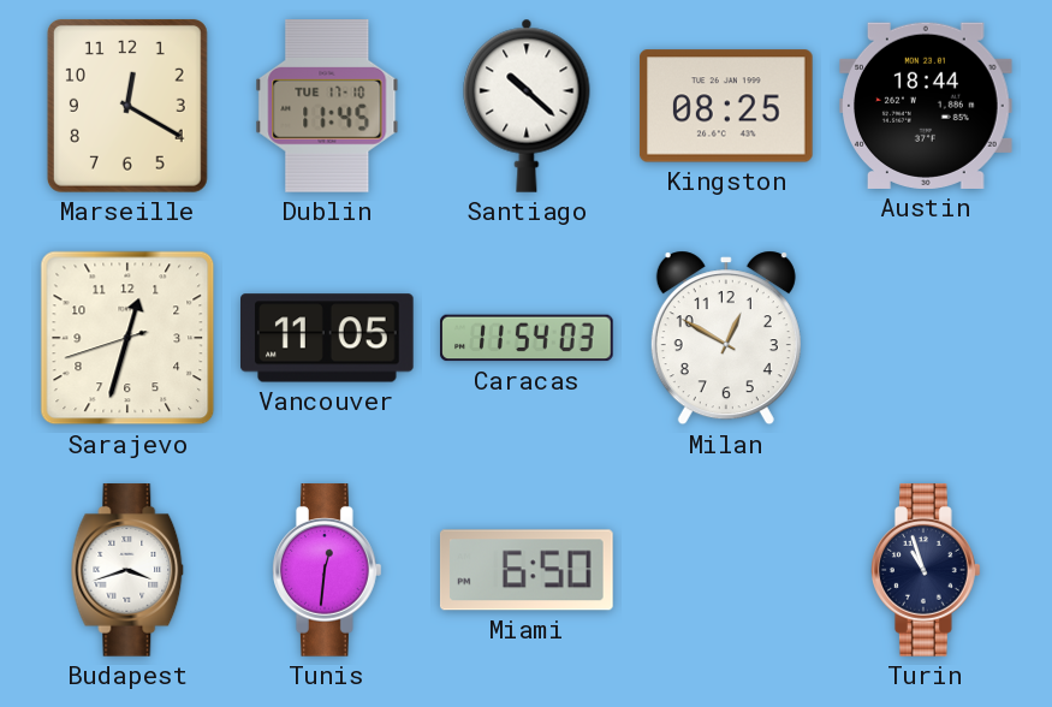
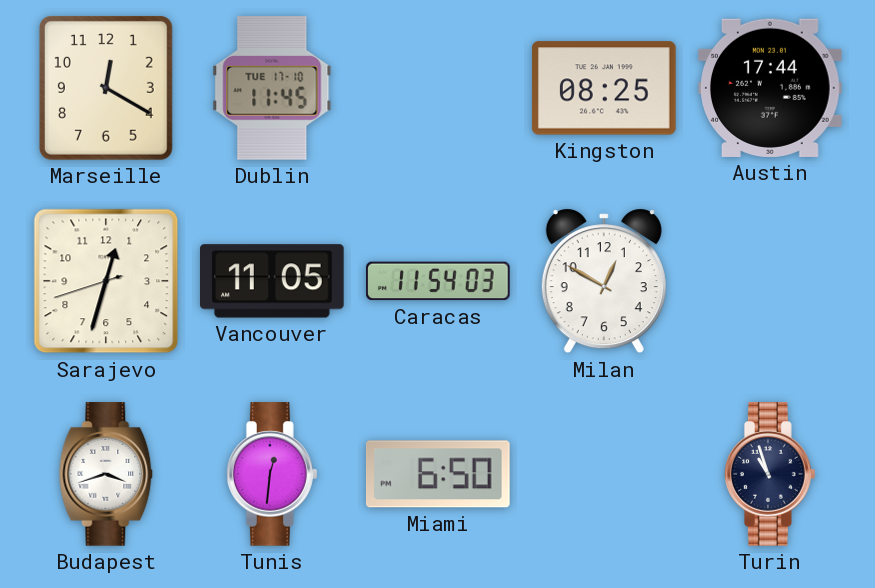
Santiago: 10:22 -> none
Austin: 18:44 -> 17:44
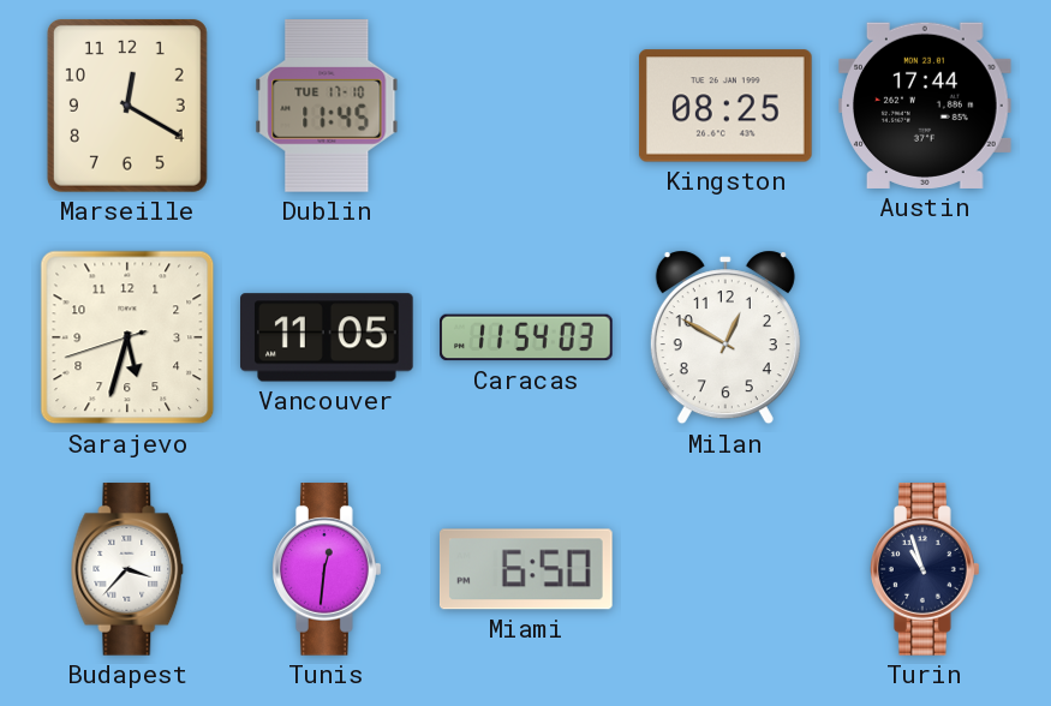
Sarajevo: 12:32 -> 5:32
Budapest: 3:42 -> 3:37
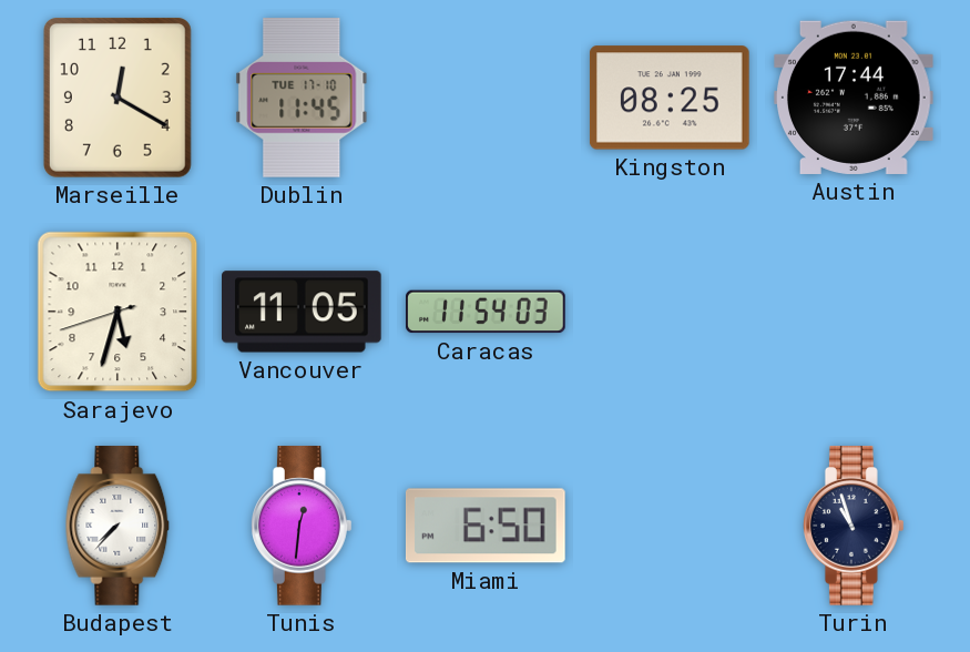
Milan: 12:50 -> none
Budapest: 3:37 -> 7:37
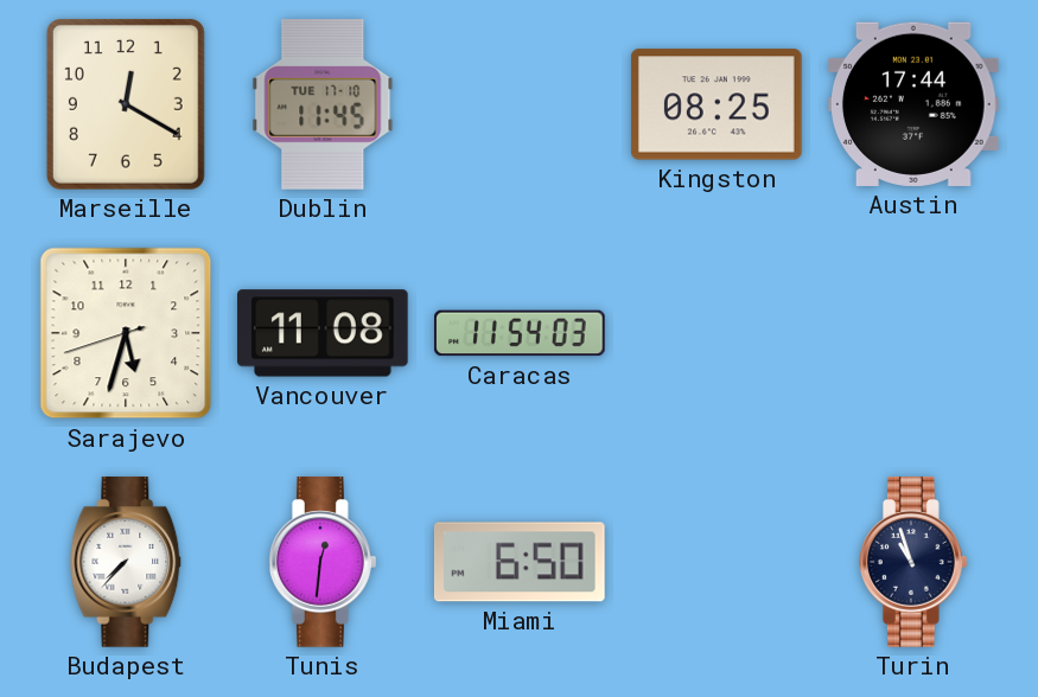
Vancouver: 11:05 -> 11:08
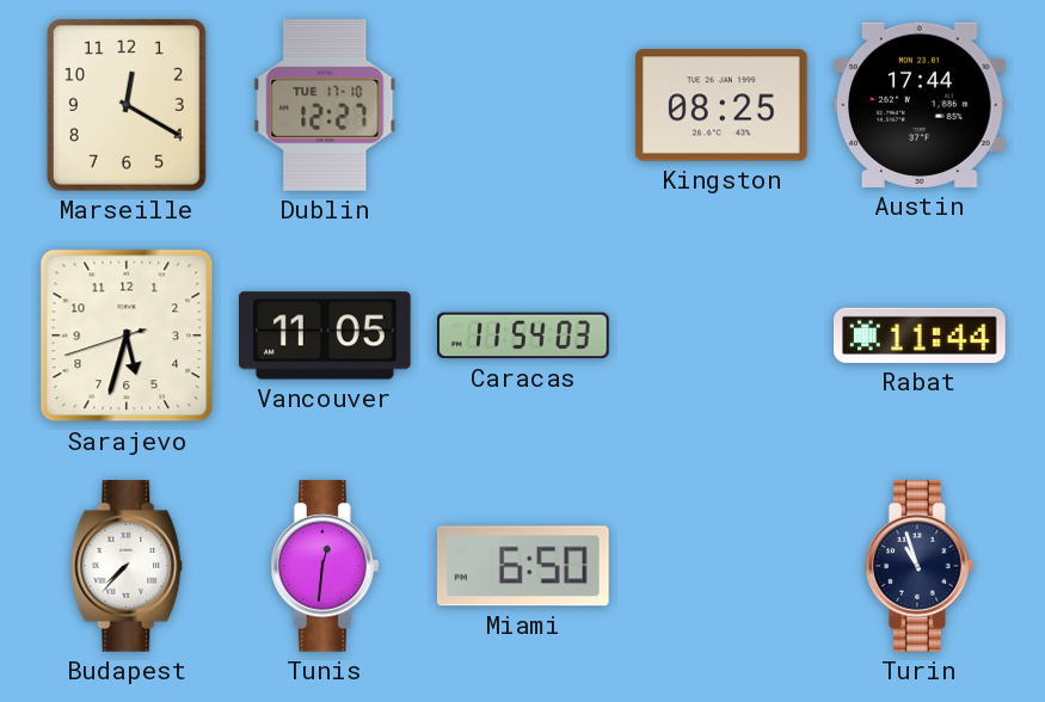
Dublin: 11:45 -> 12:27
Vancouver: 11:08 -> 11:05
Rabat: none -> 11:44
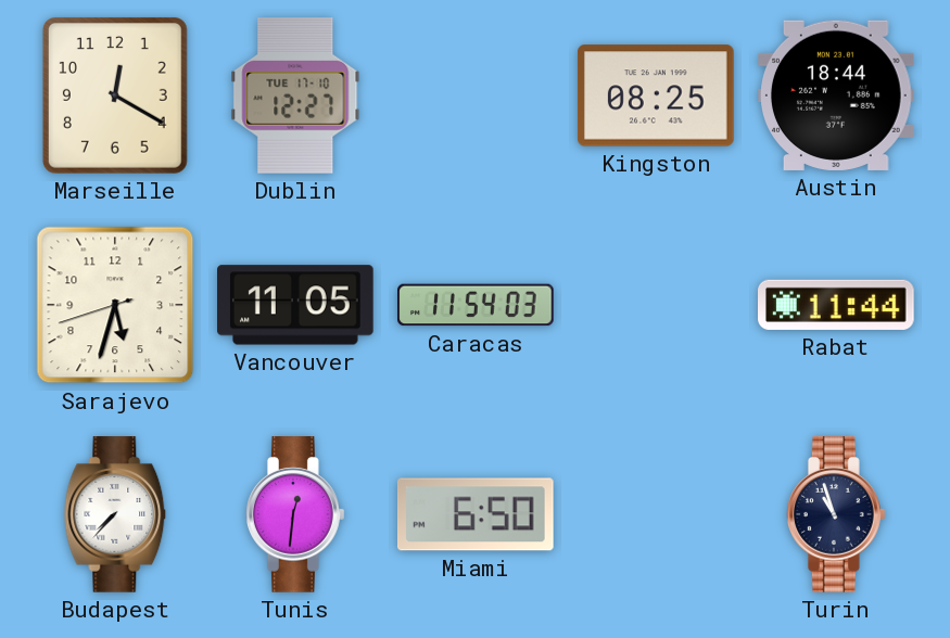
Austin: 17:44 -> 18:44
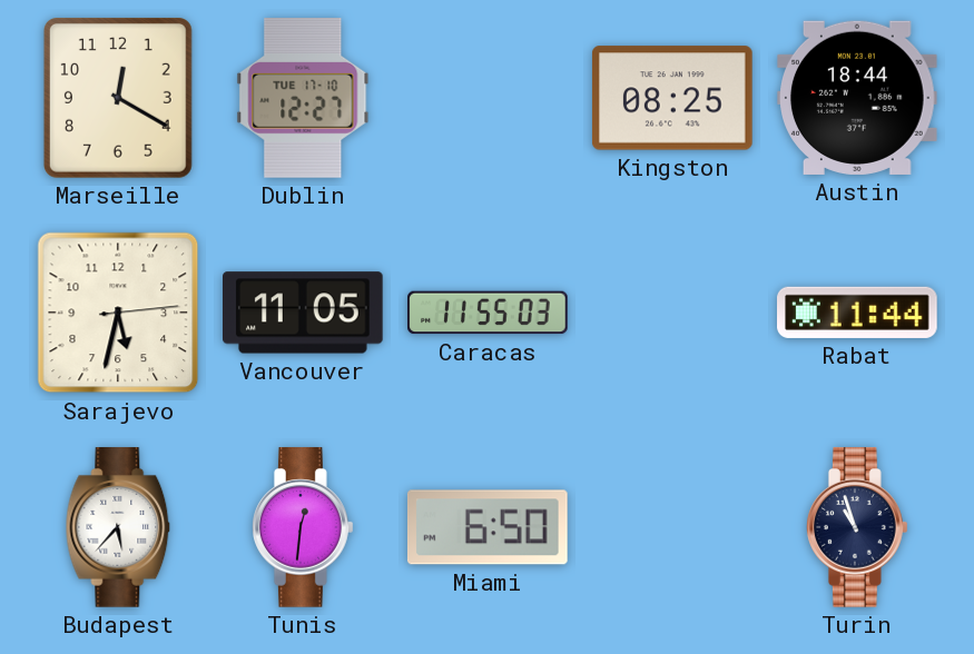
Sarajevo: 5:32:42 -> 5:32:14
Caracas: 11:54 -> 11:55
Budapest: 7:37 -> 5:37
